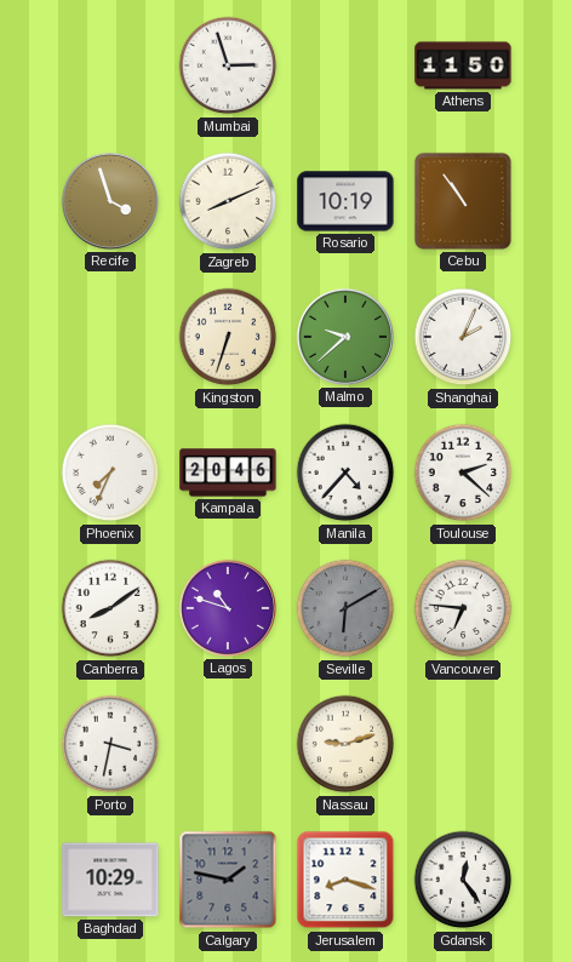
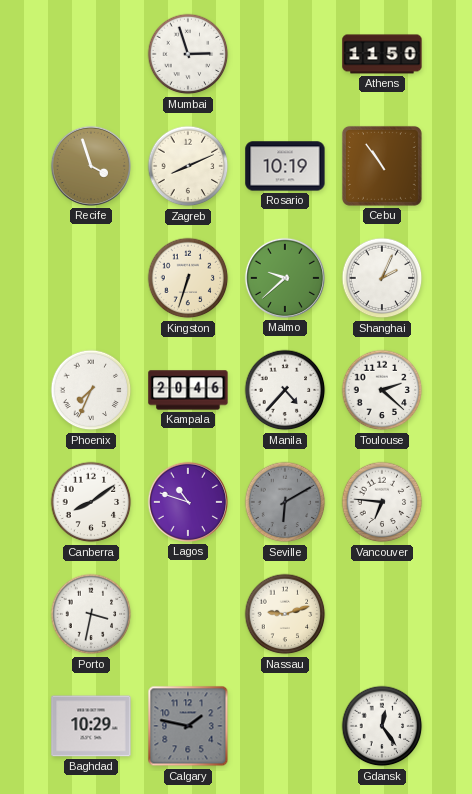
Jerusalem: 8:18 -> none
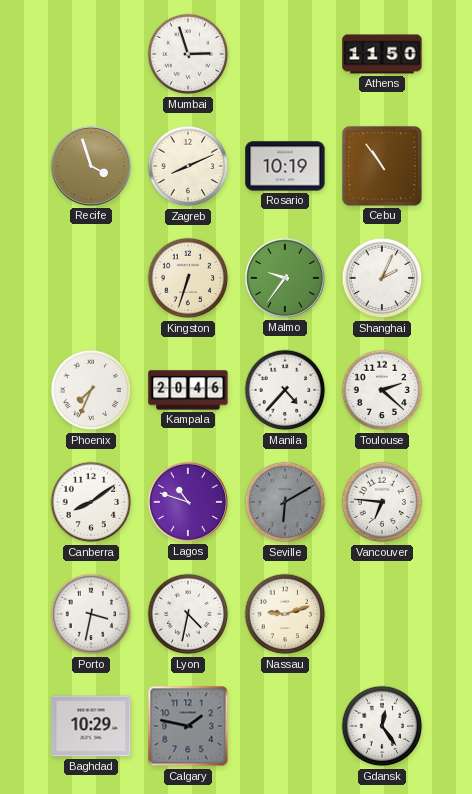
Malmo: 9:38 -> 9:36
Lyon: none -> 4:32
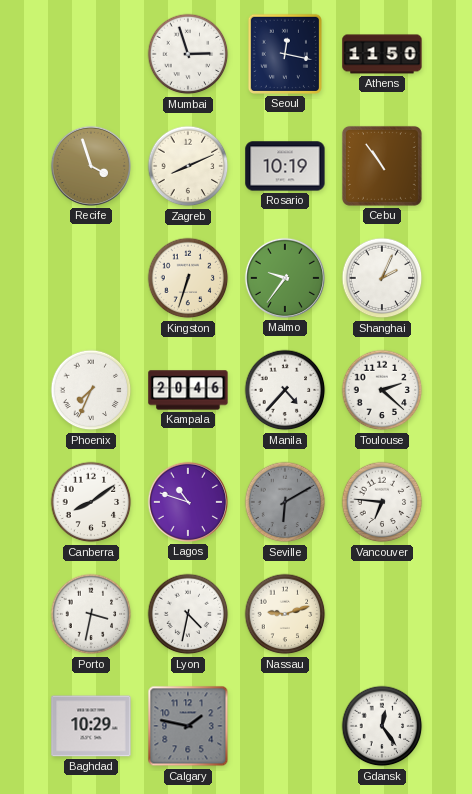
Seoul: none -> 12:17
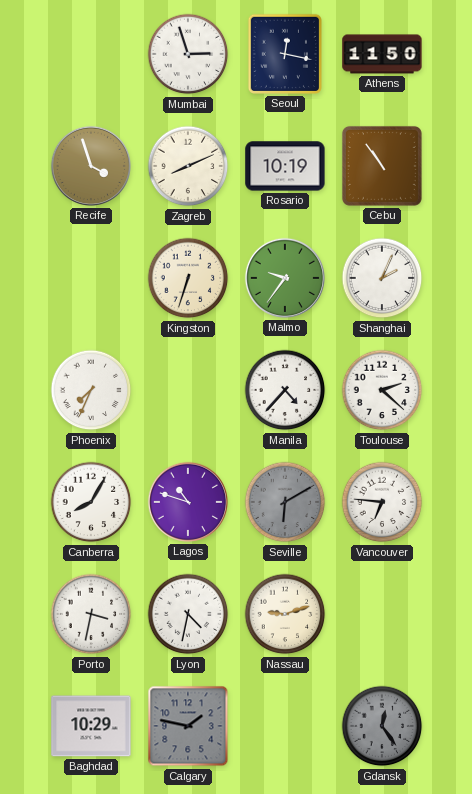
Kampala: 20:46 -> none
Canberra: 8:09 -> 8:05
Gdansk dial: white -> grey
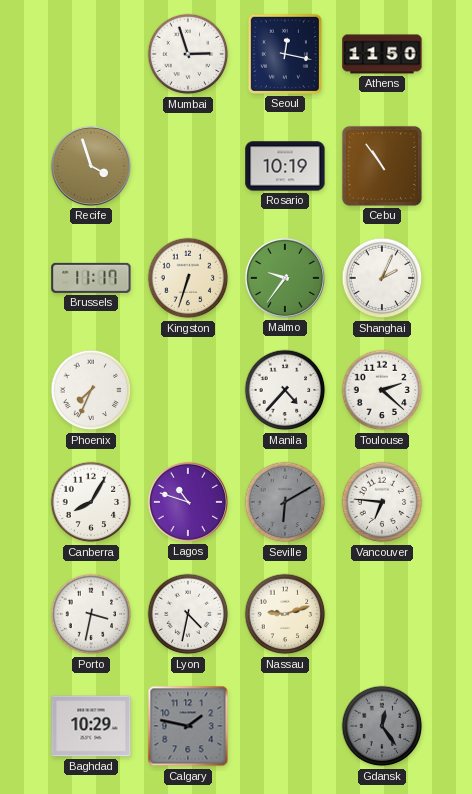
Zagreb: 8:11 -> none
Brussels: none -> 11:17
